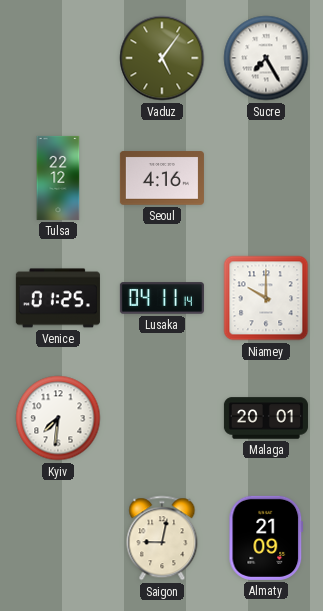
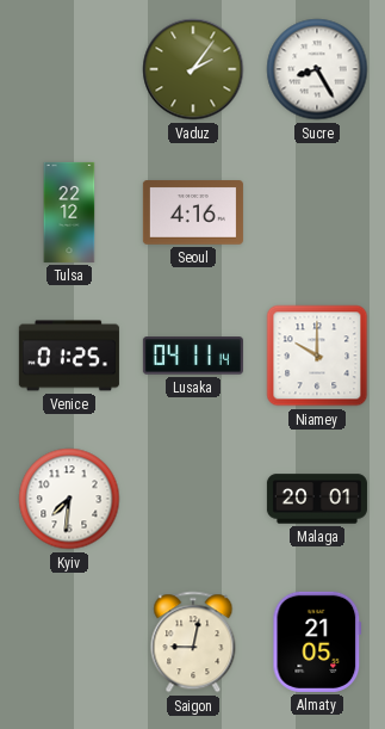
Vaduz: 5:06 -> 2:06
Sucre: 7:25 -> 8:25
Almaty: 21:09 -> 21:05
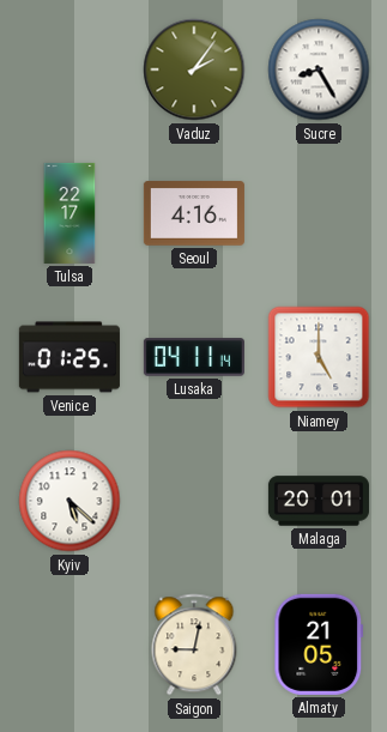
Tulsa: 22:12 -> 22:17
Niamey: 10:00 -> 5:00
Kyiv: 7:31 -> 5:22
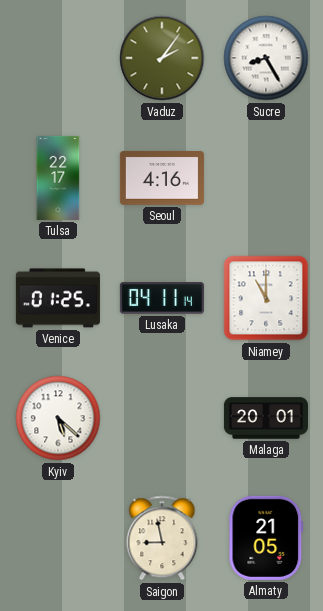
Niamey: 5:00 -> 11:00
Saigon: 9:02 -> 8:58
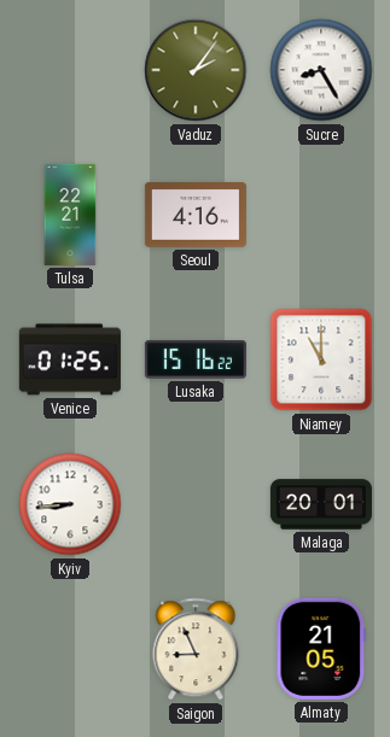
Tulsa: 22:17 -> 22:21
Lusaka: 04:11 -> 15:16
Kyiv: 5:22 -> 8:44
Saigon: 8:58 -> 8:56
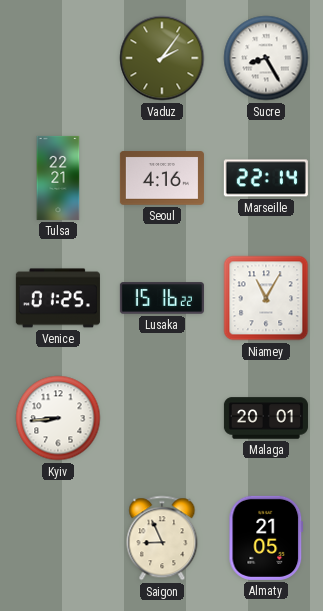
Marseille: none -> 22:14
Niamey: 11:00 -> 11:05
